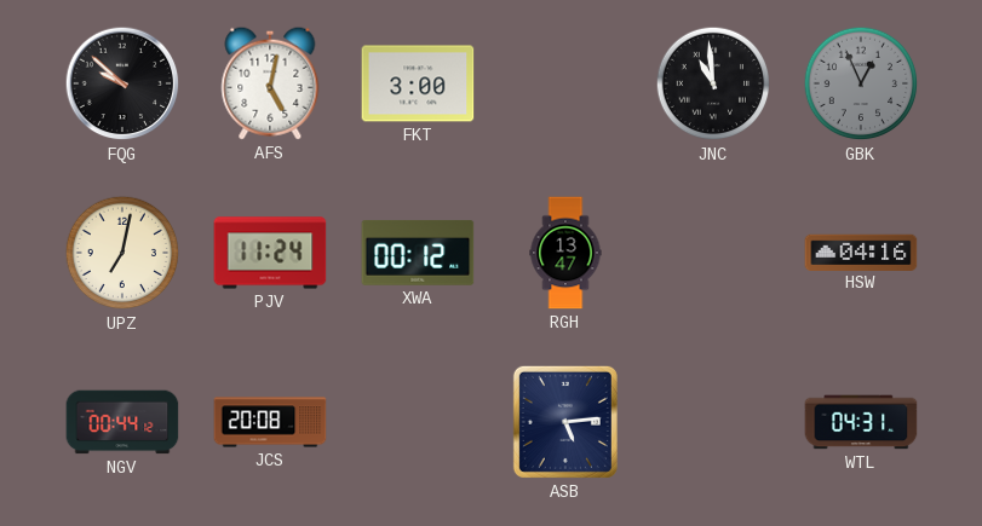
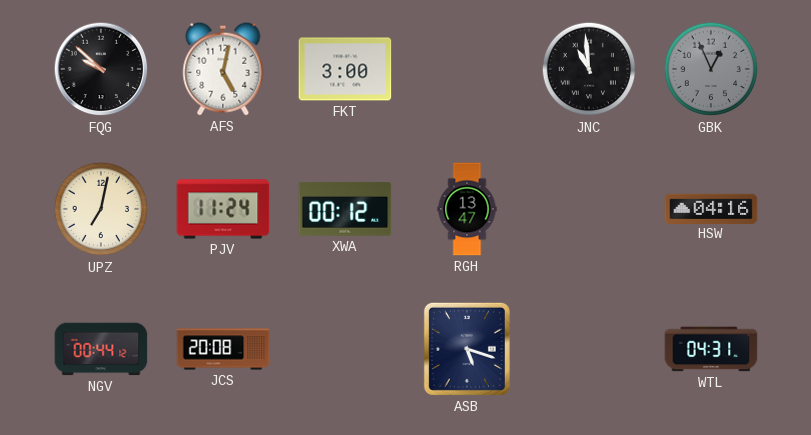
ASB: 5:14 -> 5:18
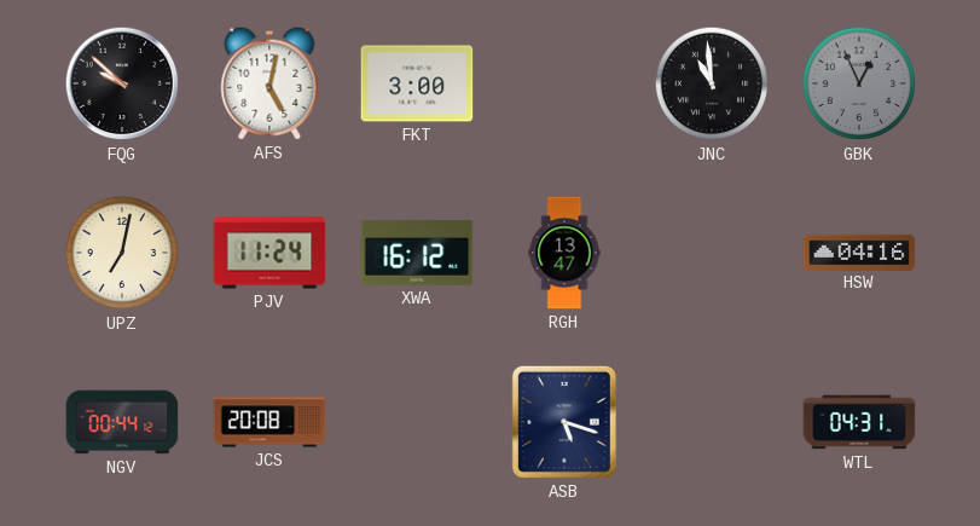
XWA: 00:12 -> 16:12
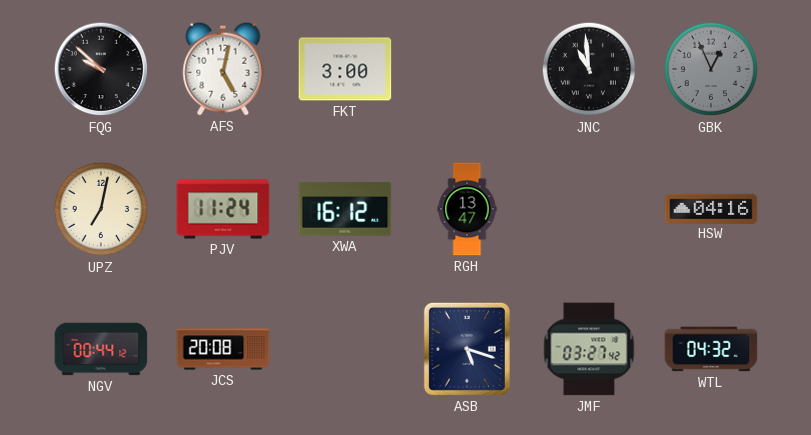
JMF: none -> 03:27
WTL: 04:31 -> 04:32
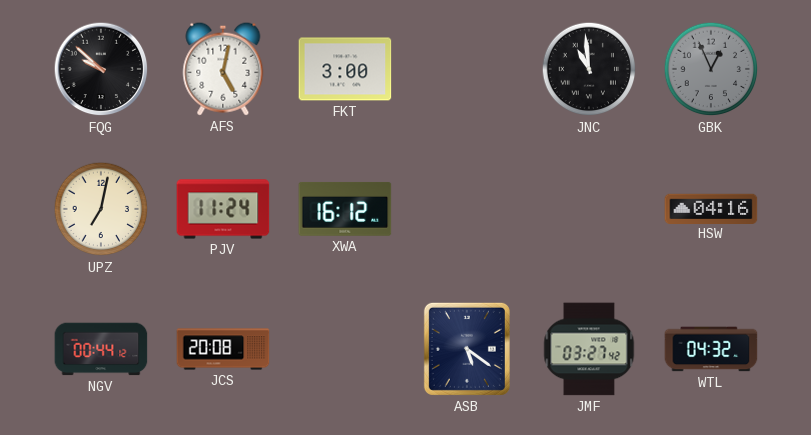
RGH: 13:47 -> none
ASB: 5:18 -> 5:21
